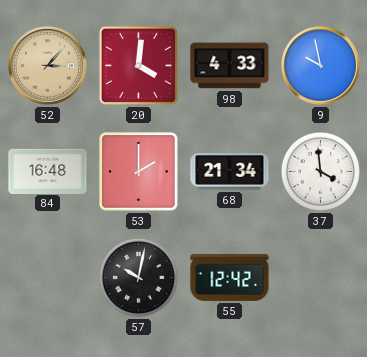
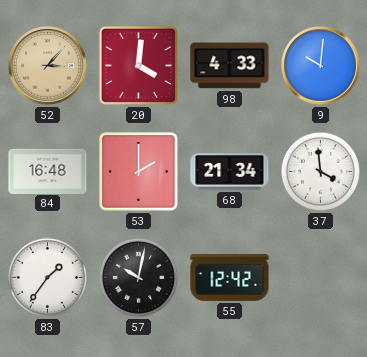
9: 9:58 -> 10:01
83: none -> 1:36
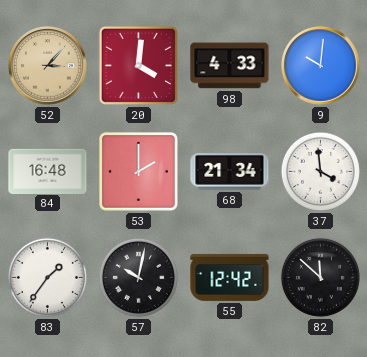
82: none -> 11:52
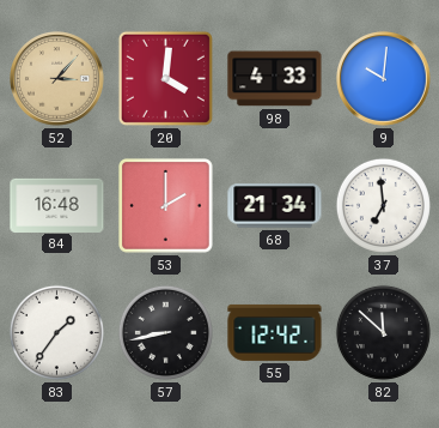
37: 3:59 -> 6:59
57: 10:02 -> 8:43
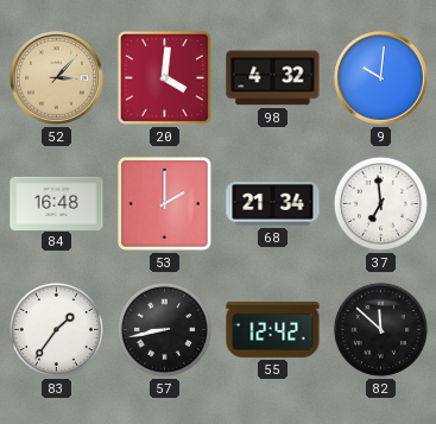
98: 4:33 -> 4:32
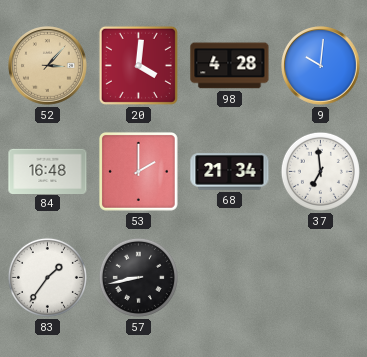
98: 4:32 -> 4:28
55: 12:42 -> none
82: 11:52 -> none
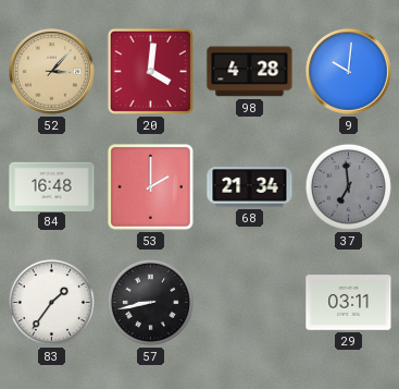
37 dial: white -> grey
29: none -> 03:11
